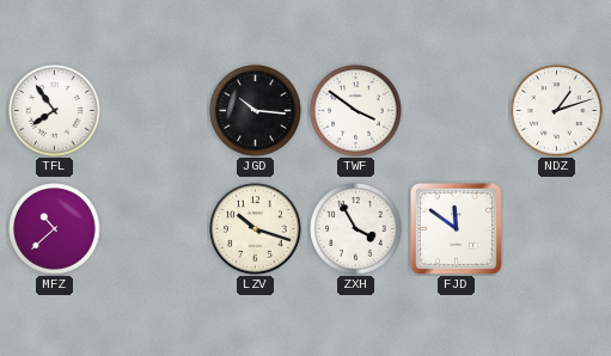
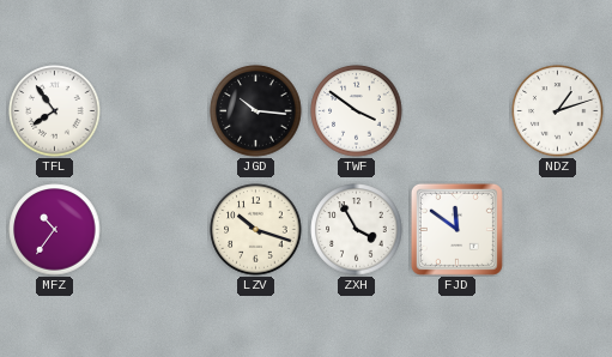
MFZ: 10:38 -> 10:36
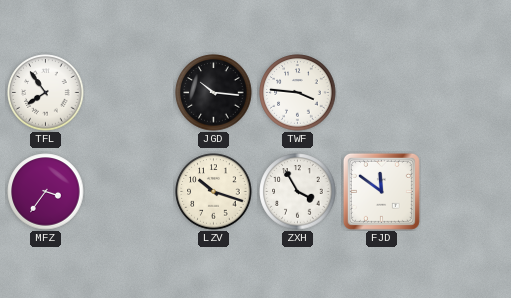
TWF: 3:51 -> 3:46
NDZ: 1:12 -> none
MFZ: 10:36 -> 3:36
